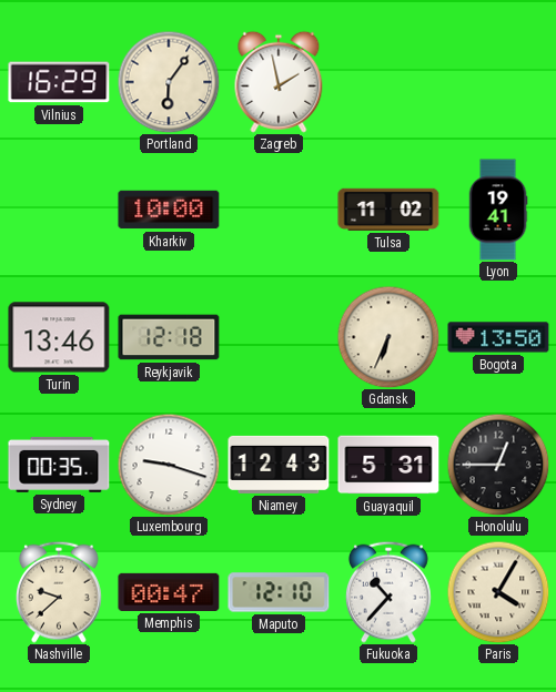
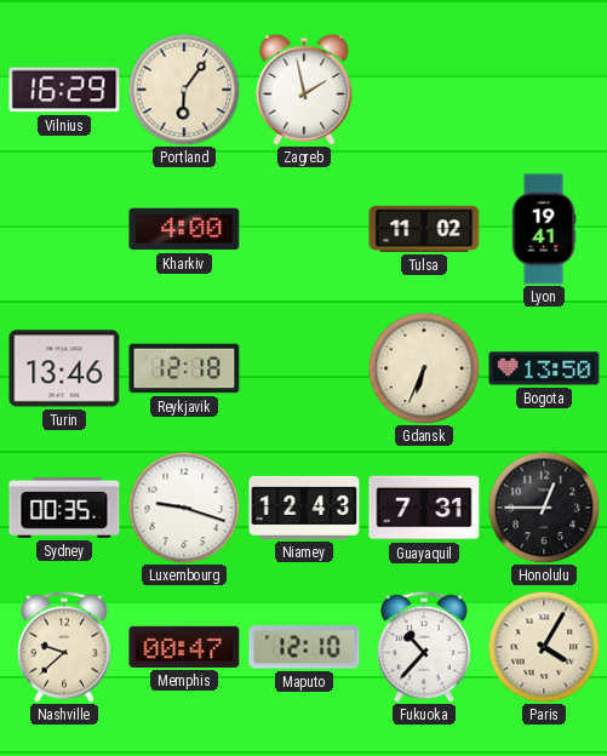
Kharkiv: 10:00 -> 4:00
Guayaquil: 5:31 -> 7:31
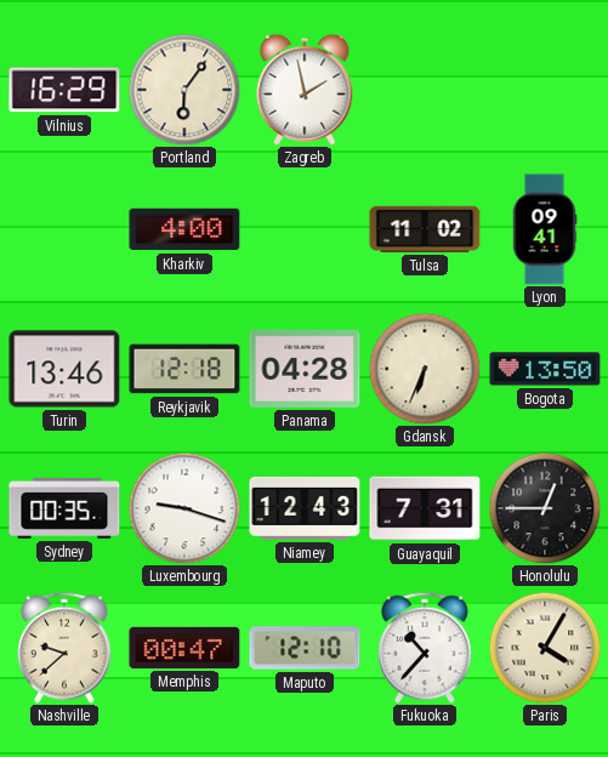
Lyon: 19:41 -> 09:41
Panama: none -> 04:28
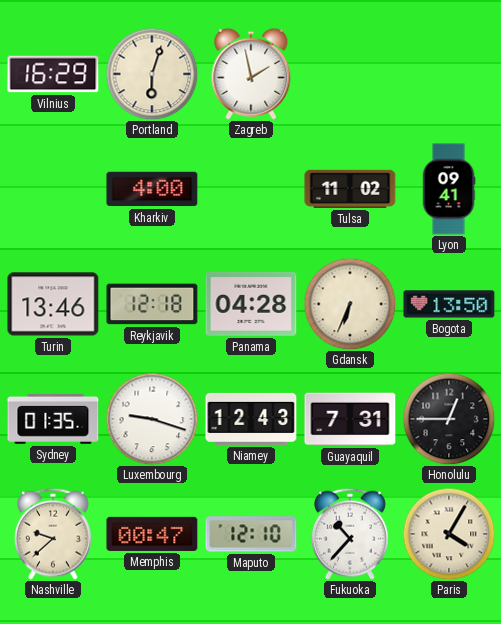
Portland: 6:06 -> 6:03
Sydney: 00:35 -> 01:35
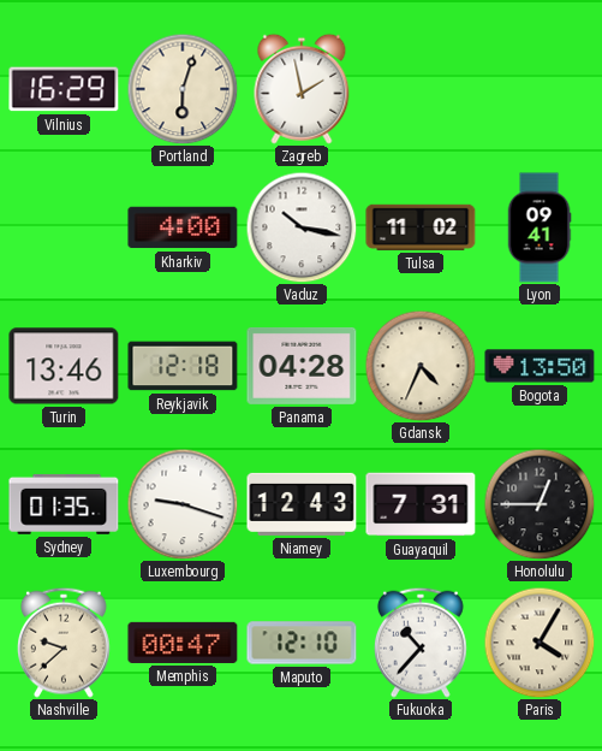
Vaduz: none -> 10:17
Gdansk: 6:34 -> 4:34
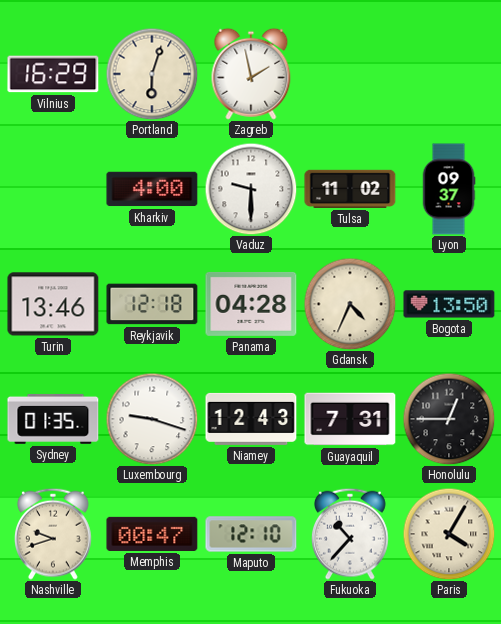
Vaduz: 10:17 -> 9:30
Lyon: 09:41 -> 09:37
Nashville: 9:38 -> 9:42
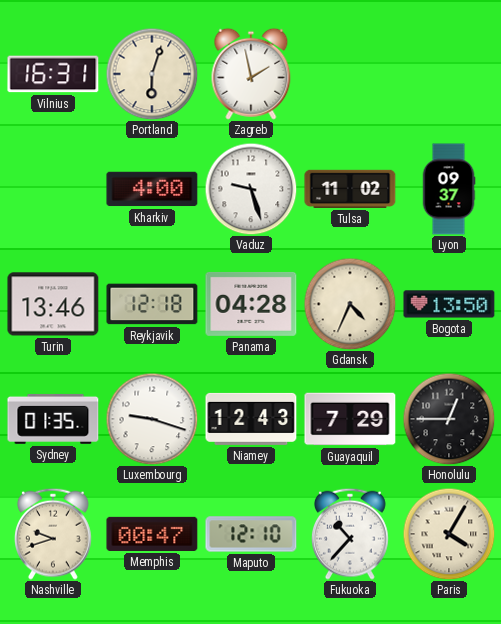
Vilnius: 16:29 -> 16:31
Vaduz: 9:30 -> 9:27
Guayaquil: 7:31 -> 7:29
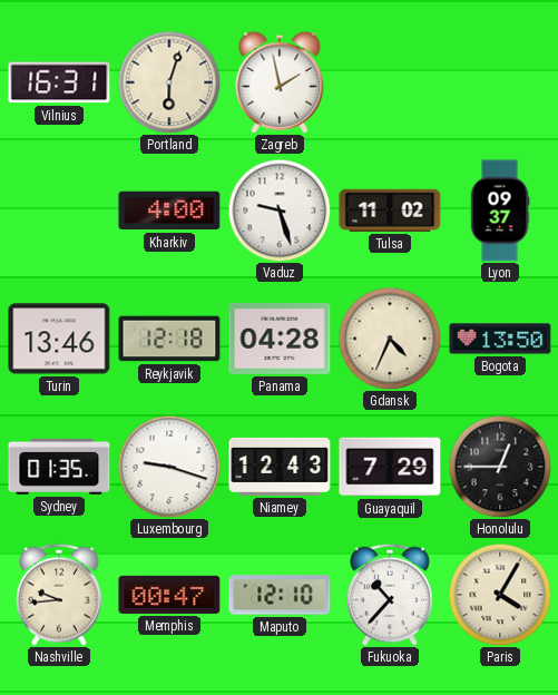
Nashville: 9:42 -> 9:44
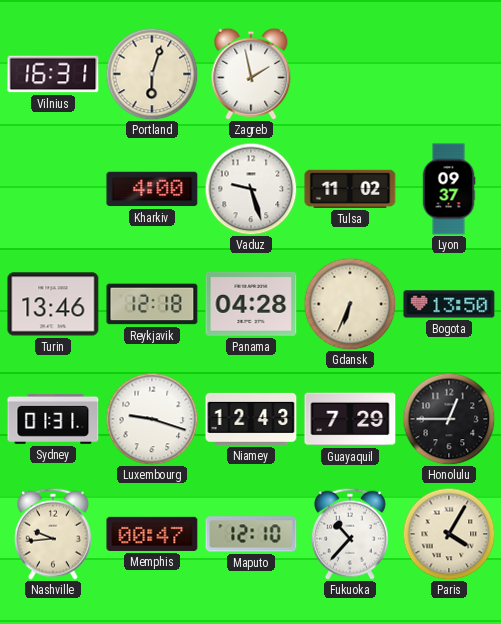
Gdansk: 4:34 -> 6:34
Sydney: 01:35 -> 01:31
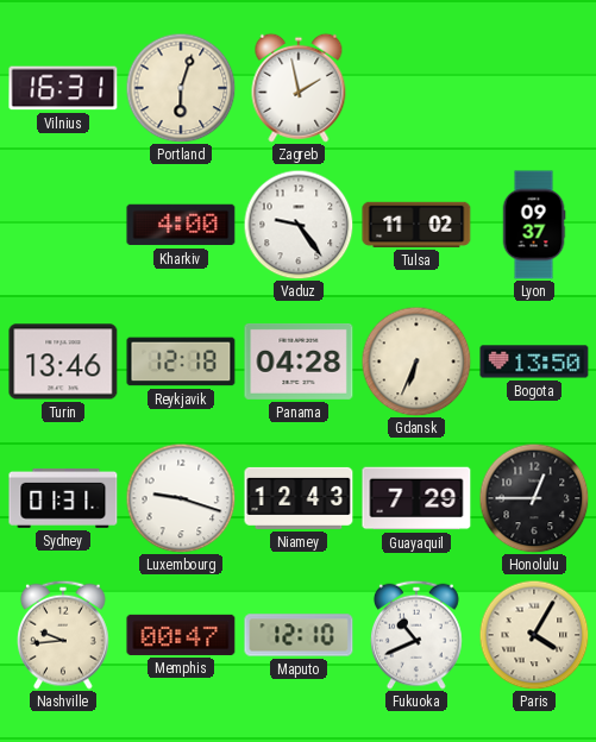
Vaduz: 9:27 -> 9:24
Fukuoka: 10:37 -> 10:41
